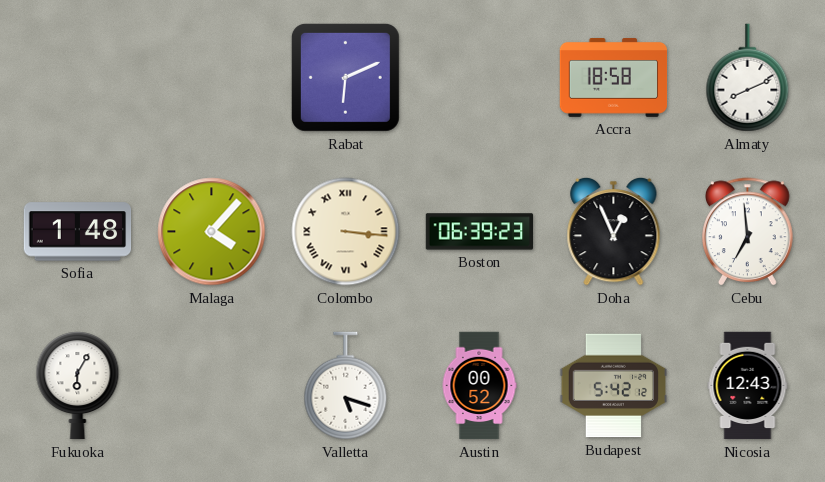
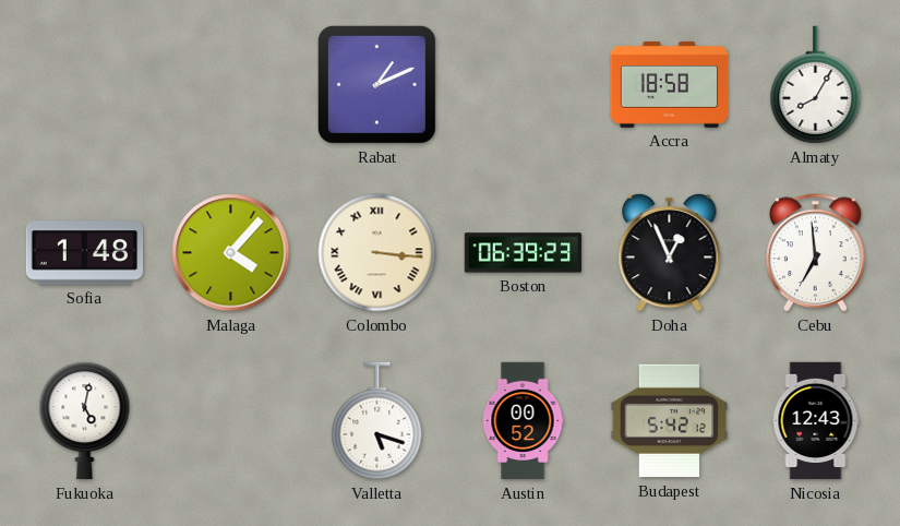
Rabat: 6:11 -> 1:11
Almaty: 8:11 -> 8:05
Fukuoka: 6:05 -> 5:02
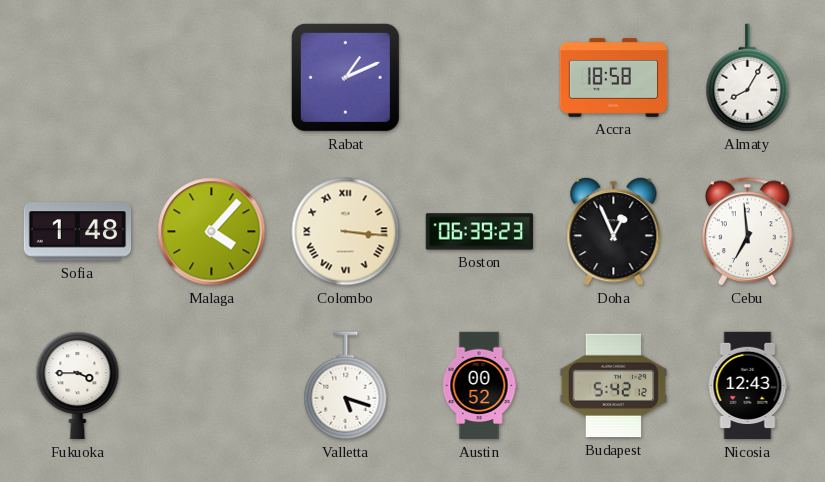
Fukuoka: 5:02 -> 3:45
